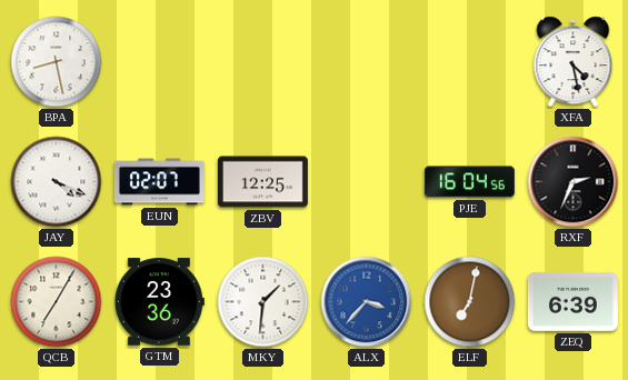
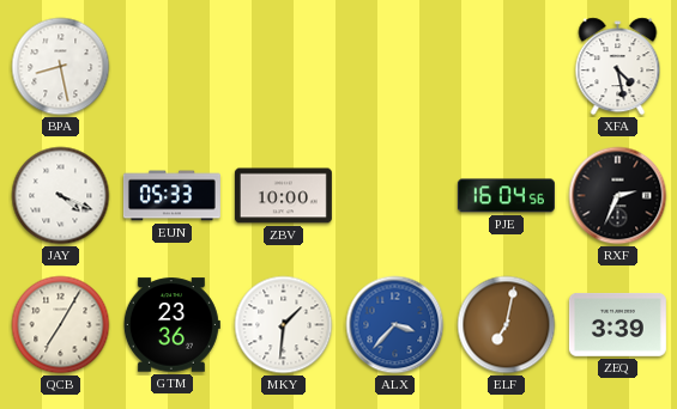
EUN: 02:07 -> 05:33
ZBV: 12:25 -> 10:00
ZEQ: 6:39 -> 3:39
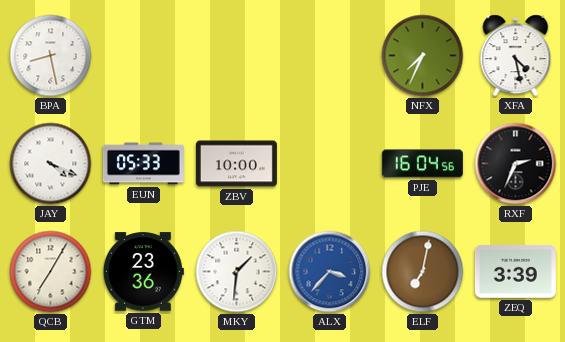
NFX: none -> 7:34
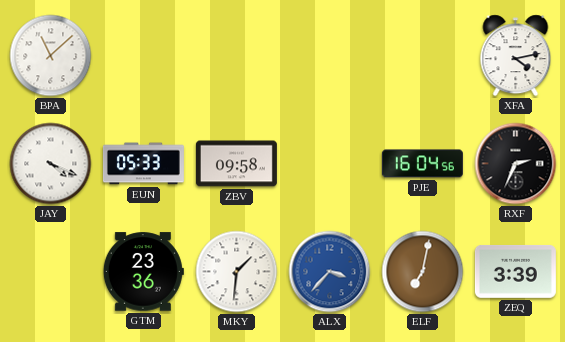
BPA: 8:28 -> 11:08
NFX: 7:34 -> none
XFA: 4:28 -> 4:13
ZBV: 10:00 -> 09:58
QCB: 7:05 -> none
